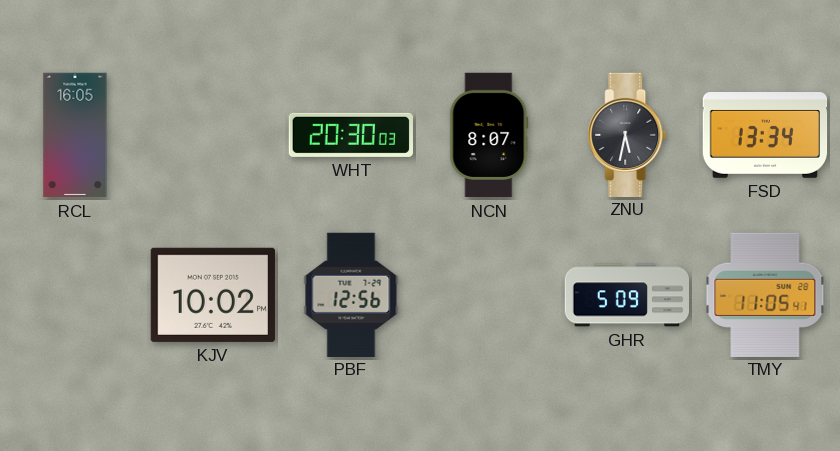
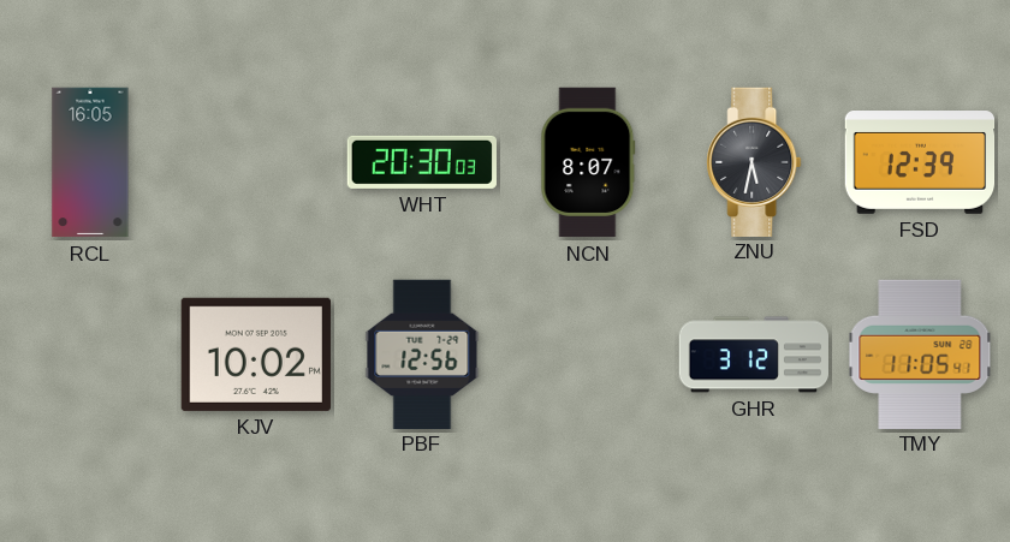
FSD: 13:34 -> 12:39
GHR: 5:09 -> 3:12
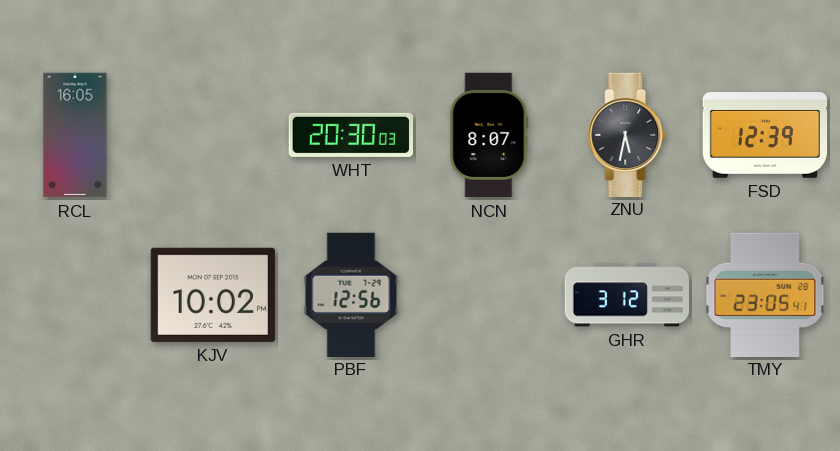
TMY: 11:05 -> 23:05
